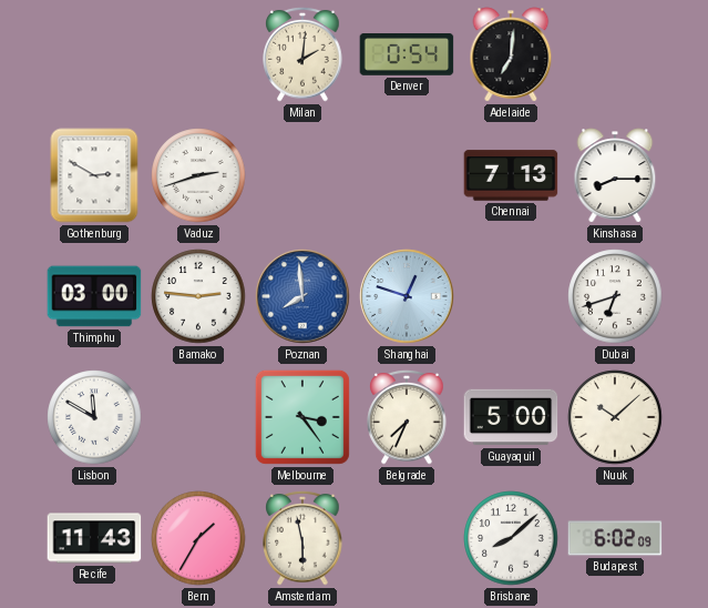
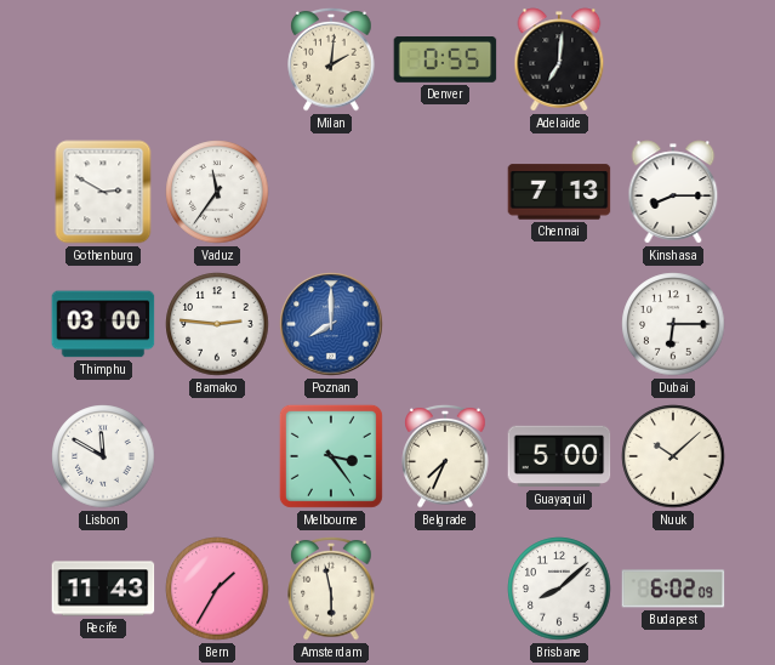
Denver: 0:54 -> 0:55
Vaduz: 2:42 -> 11:36
Poznan: 7:59 -> 8:00
Shanghai: 12:48 -> none
Dubai: 6:42 -> 6:15
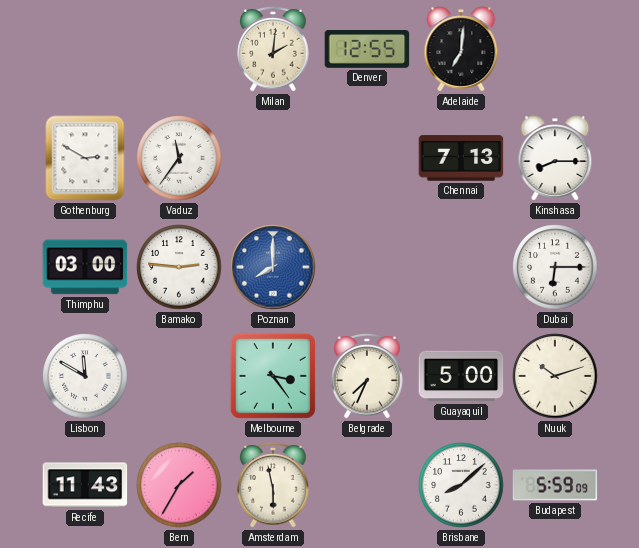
Denver: 0:55 -> 12:55
Nuuk: 10:08 -> 10:12
Budapest: 6:02 -> 5:59
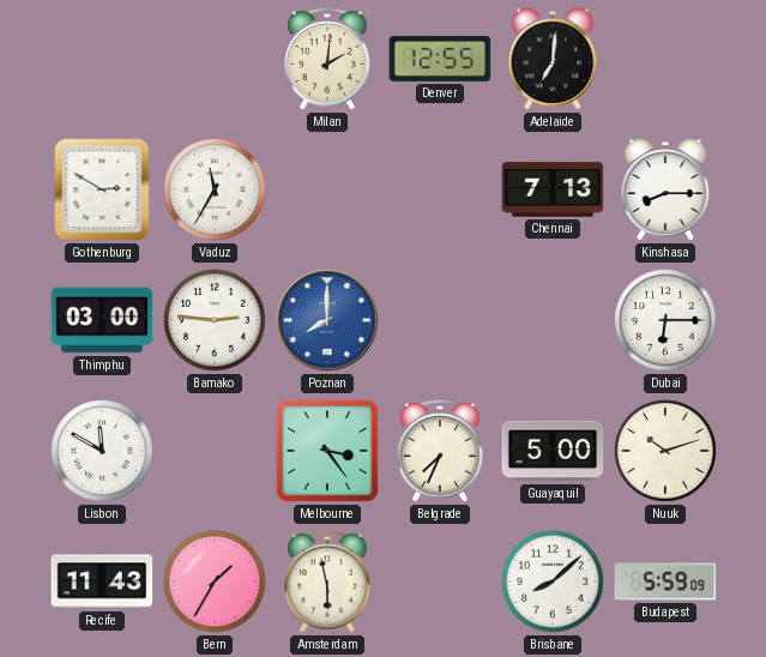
Vaduz: 11:36 -> 11:35
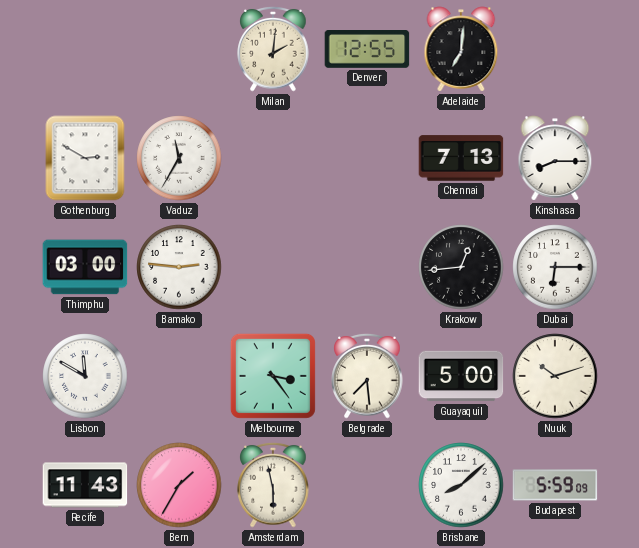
Poznan: 8:00 -> none
Krakow: none -> 12:44
Belgrade: 7:34 -> 7:29
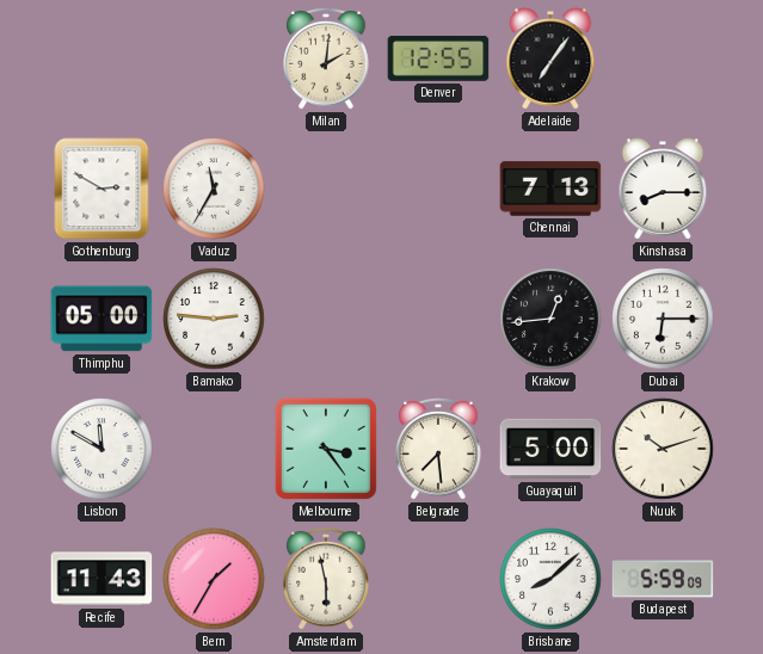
Adelaide: 7:01 -> 7:06
Thimphu: 03:00 -> 05:00
